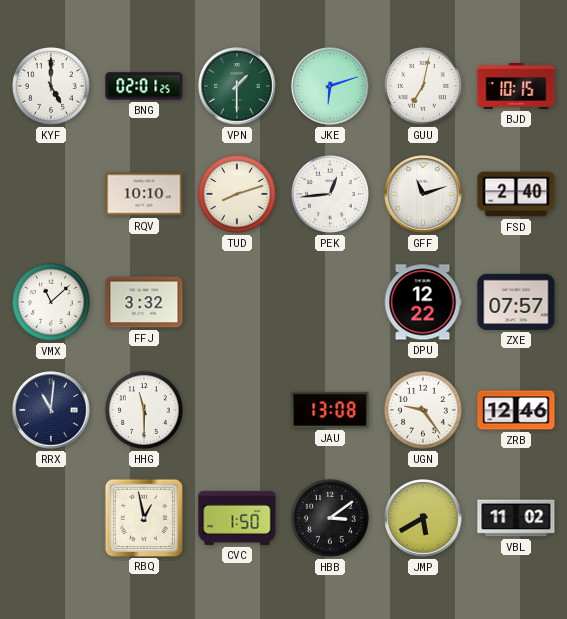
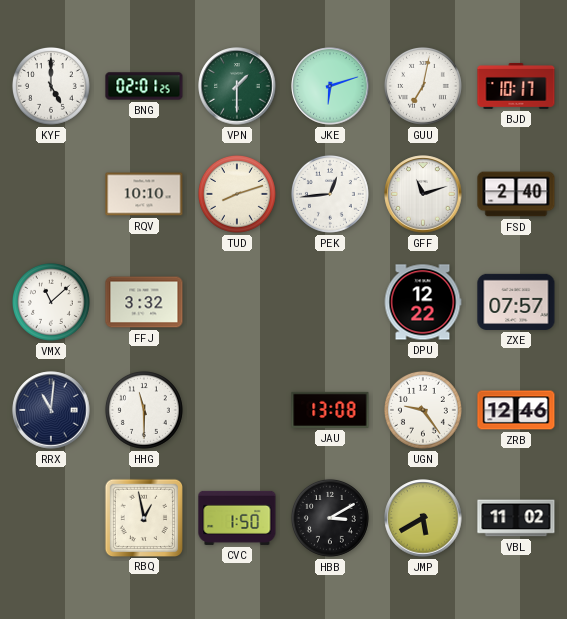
BJD: 10:15 -> 10:17
HBB: 3:09 -> 3:10
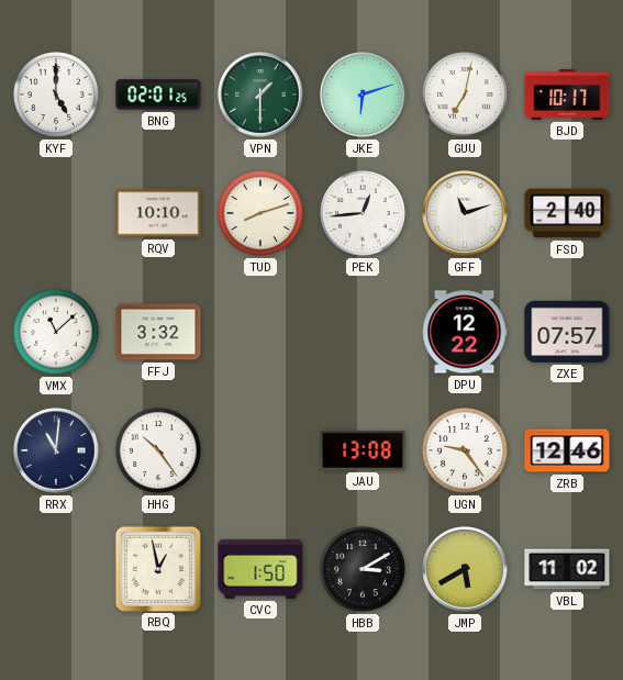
HHG: 11:30 -> 10:24
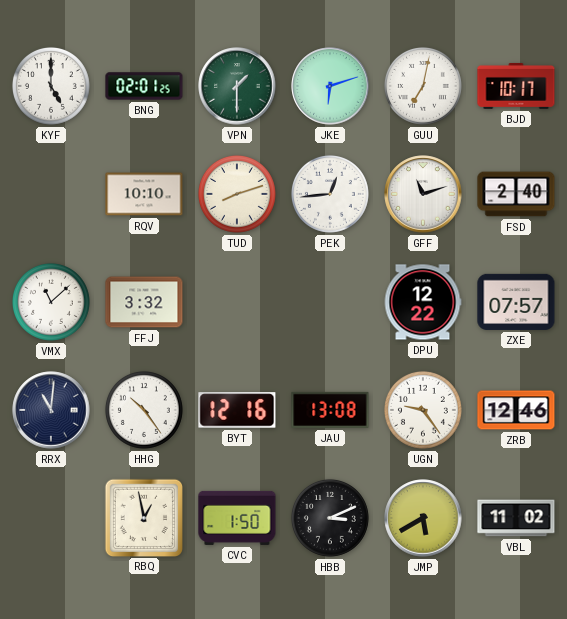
BYT: none -> 12:16
HBB: 3:10 -> 3:11
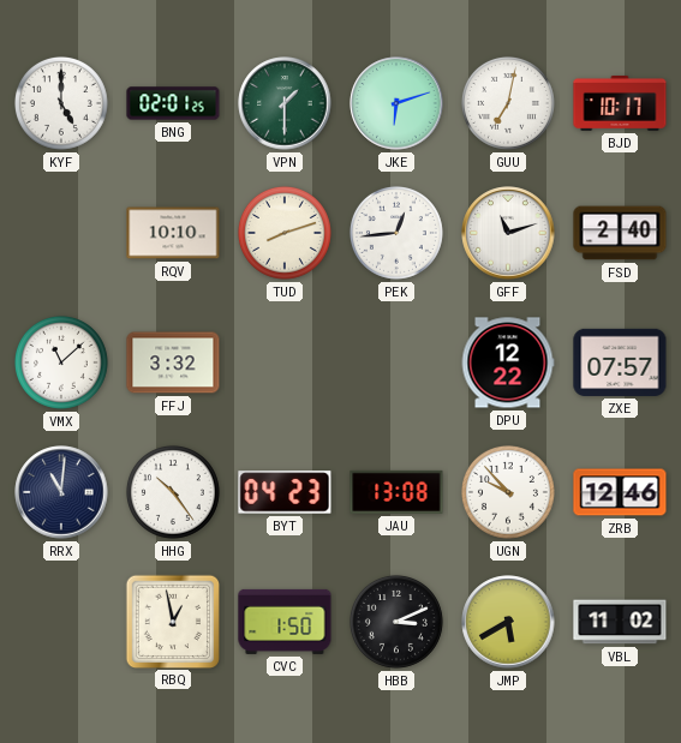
BYT: 12:16 -> 04:23
UGN: 9:24 -> 9:53
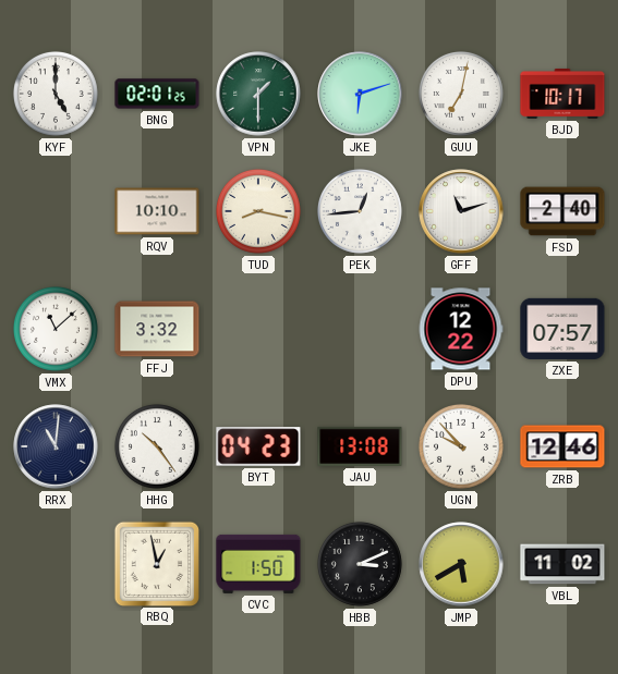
TUD: 8:12 -> 8:17
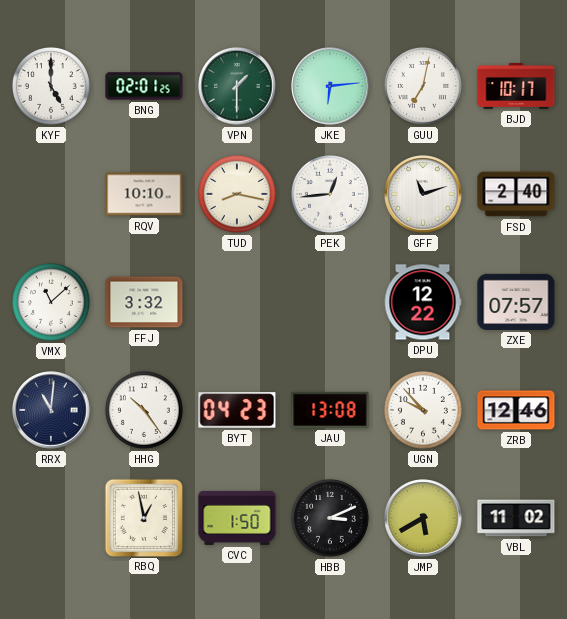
JKE: 6:12 -> 6:14
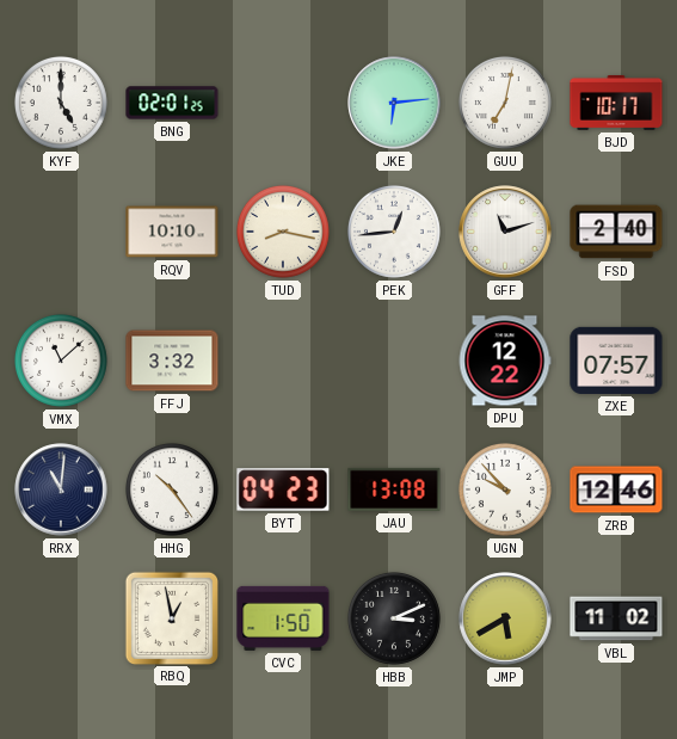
VPN: 1:30 -> none
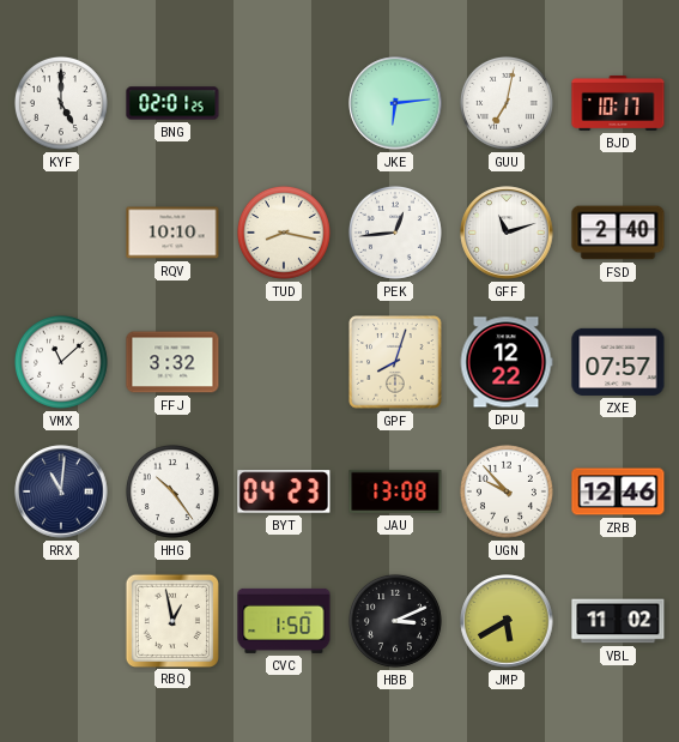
GPF: none -> 8:03
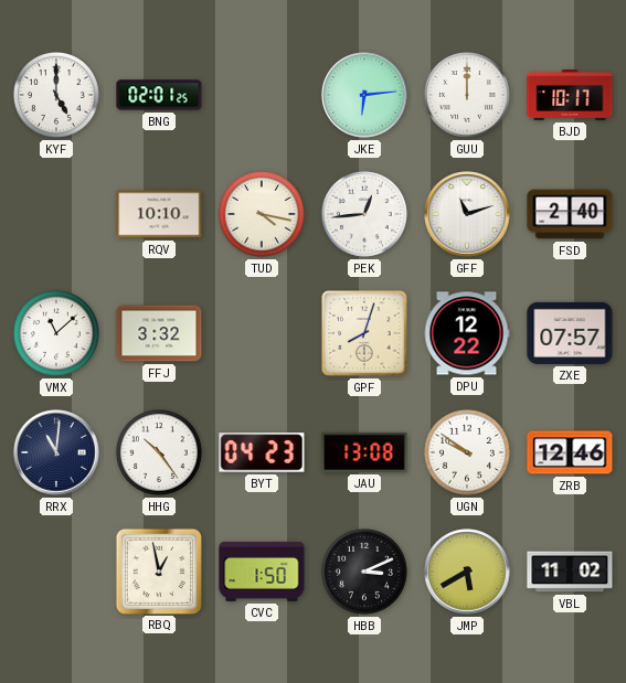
GUU: 7:02 -> 12:00
TUD: 8:17 -> 4:17
UGN: 9:53 -> 9:51
